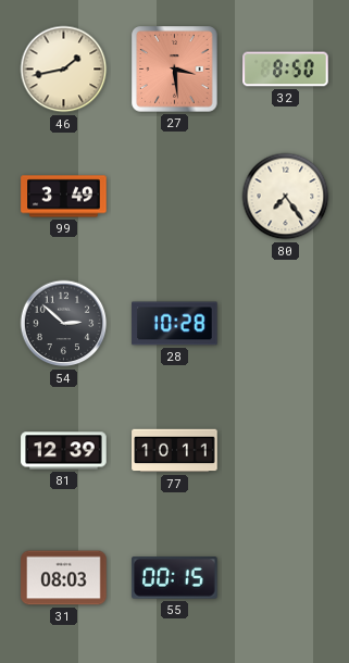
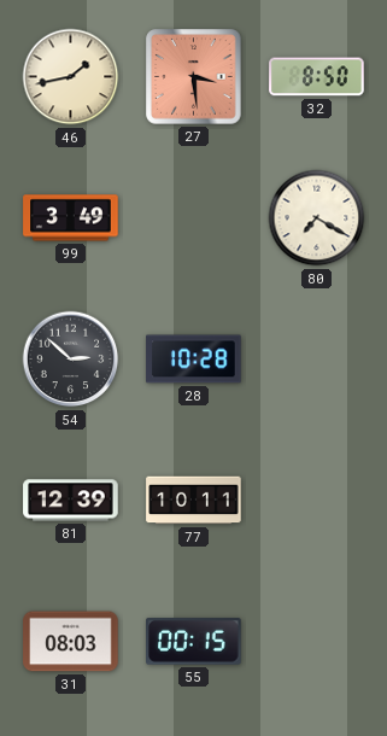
80: 7:24 -> 7:20
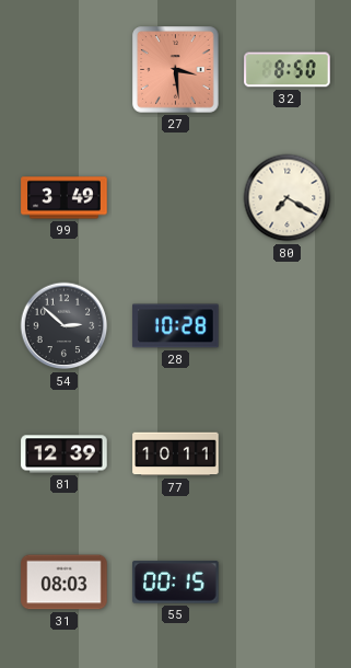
46: 1:43 -> none
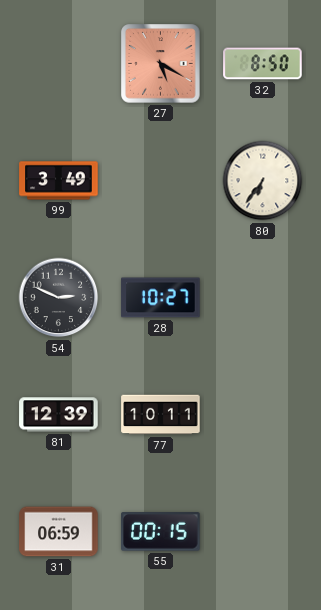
27: 3:29 -> 5:20
80: 7:20 -> 6:36
54: 2:52 -> 2:49
28: 10:28 -> 10:27
31: 08:03 -> 06:59
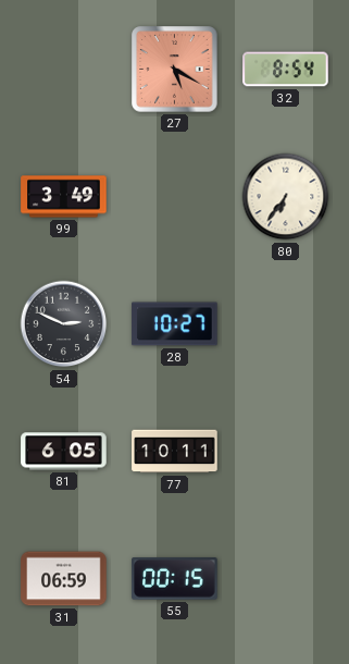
32: 8:50 -> 8:54
81: 12:39 -> 6:05
